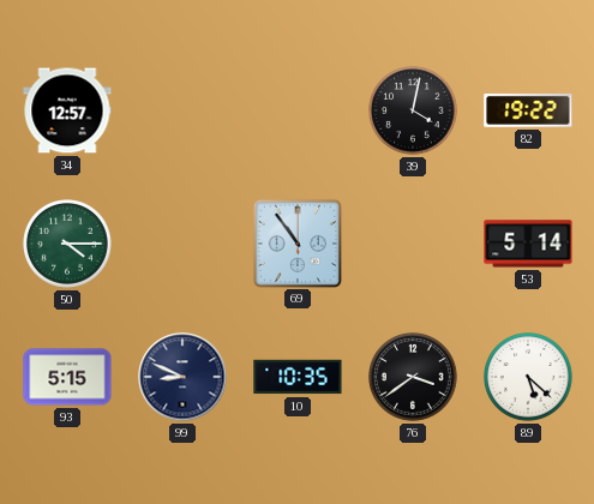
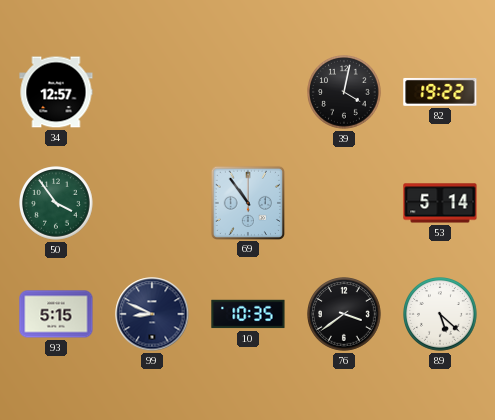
50: 4:15 -> 3:54
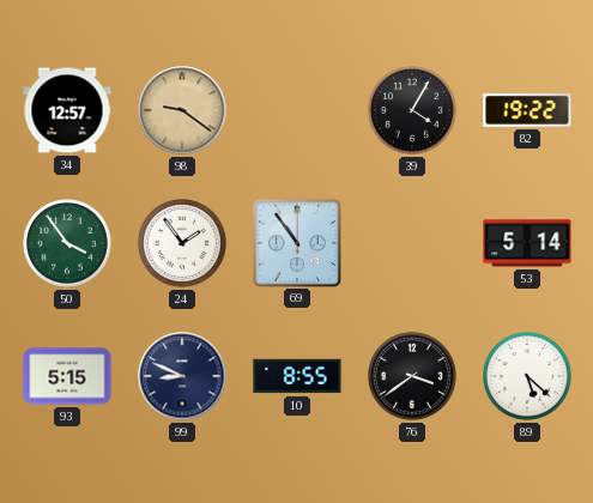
98: none -> 9:21
39: 4:02 -> 4:05
24: none -> 1:54
10: 10:35 -> 8:55
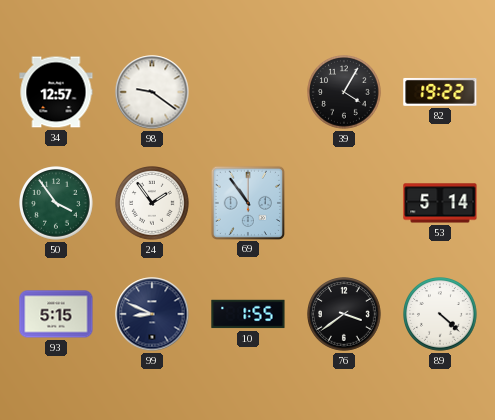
98 dial: champagne -> white
10: 8:55 -> 1:55
89: 5:22 -> 4:22
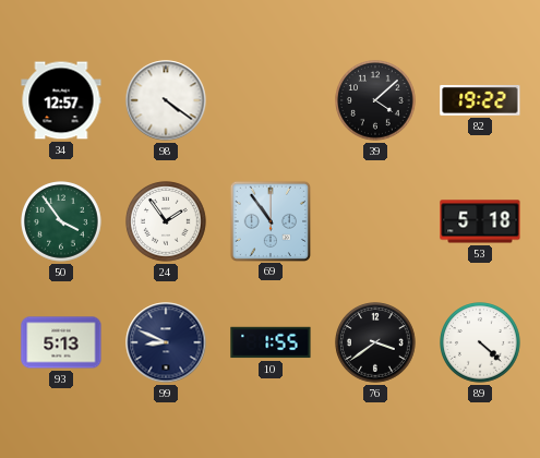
98: 9:21 -> 4:21
39: 4:05 -> 4:08
53: 5:14 -> 5:18
93: 5:15 -> 5:13
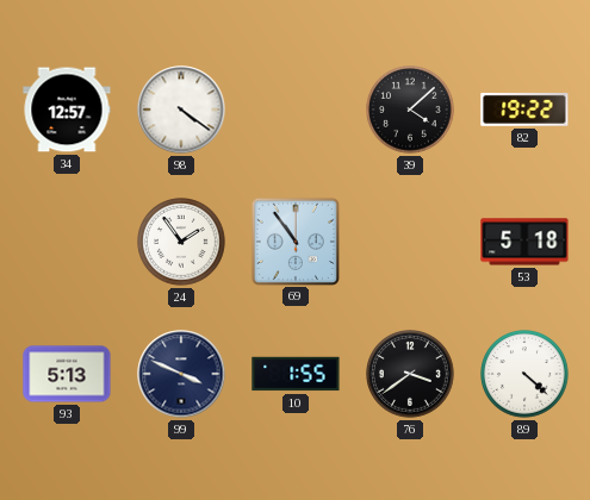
50: 3:54 -> none
99: 8:49 -> 3:49
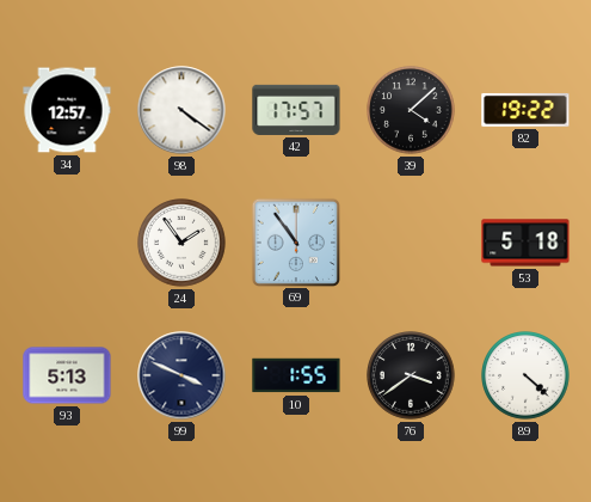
42: none -> 17:57
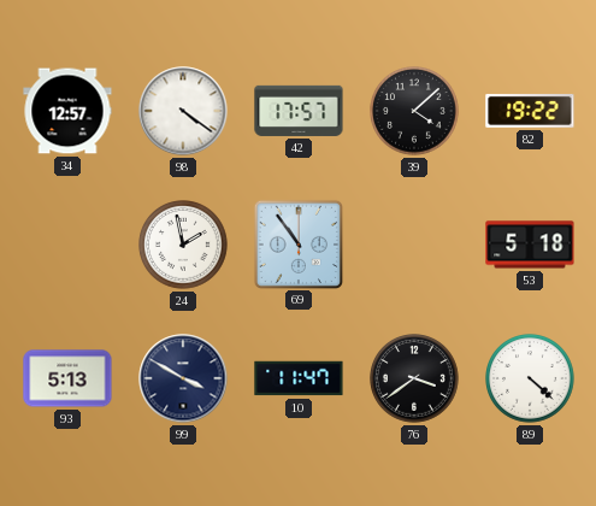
24: 1:54 -> 1:58
99: 3:49 -> 3:50
10: 1:55 -> 11:47
